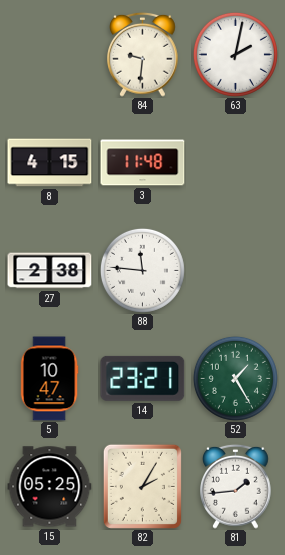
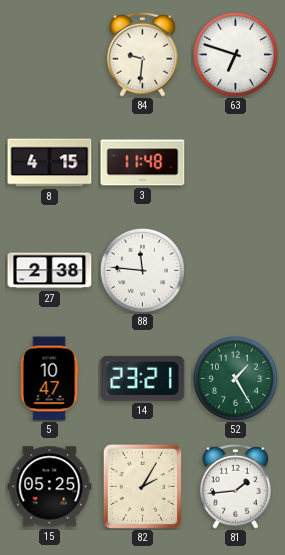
63: 2:02 -> 6:48
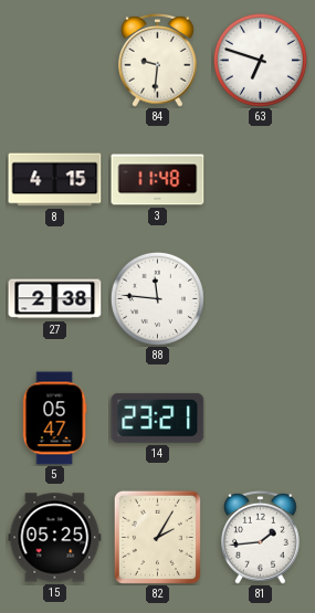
5: 10:47 -> 05:47
52: 1:25 -> none
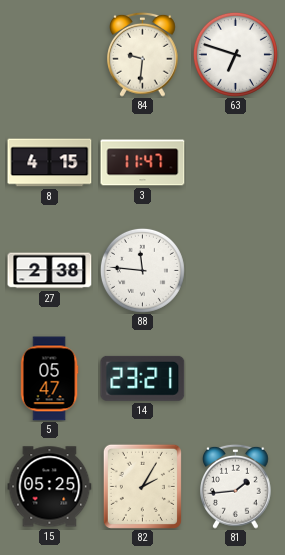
3: 11:48 -> 11:47
